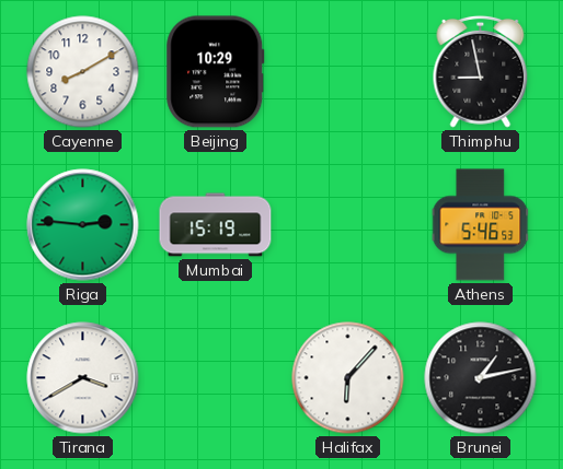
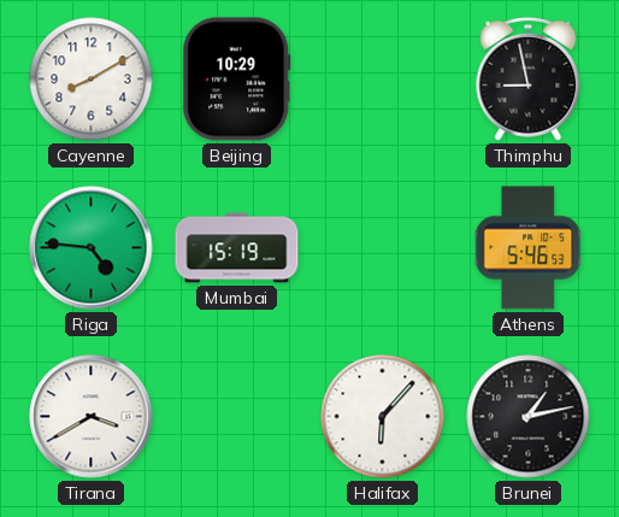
Riga: 2:46 -> 4:46
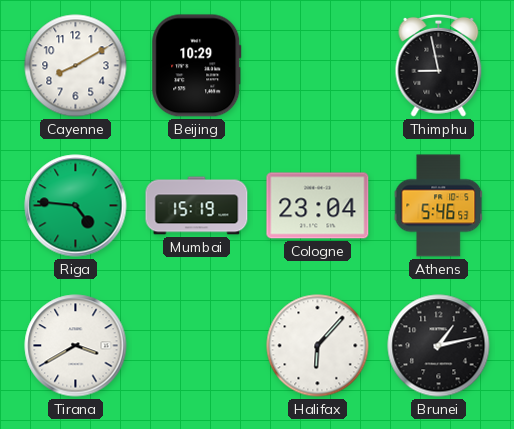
Cologne: none -> 23:04
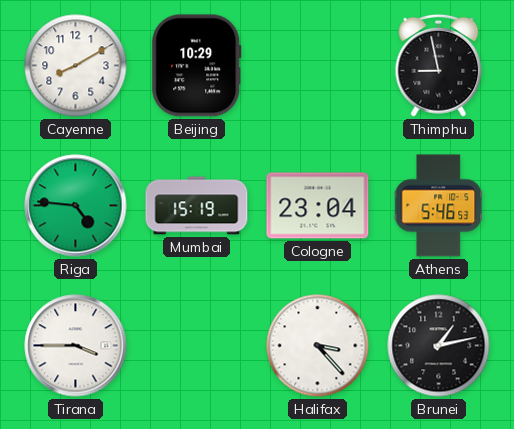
Tirana: 3:40 -> 3:45
Halifax: 6:07 -> 3:23
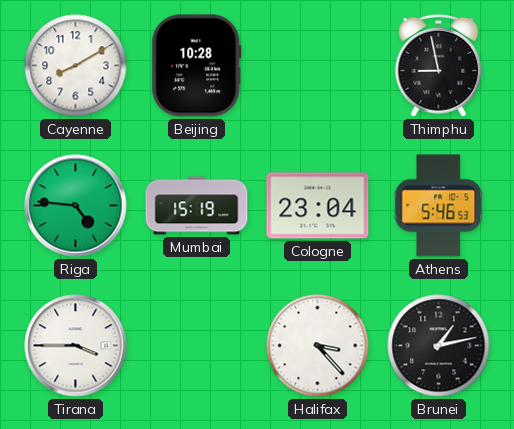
Beijing: 10:29 -> 10:28
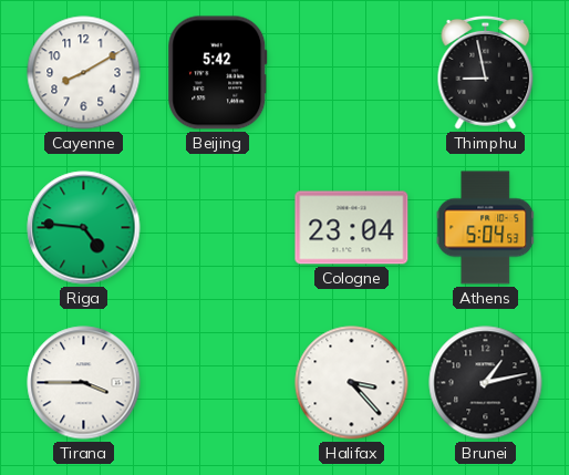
Beijing: 10:28 -> 5:42
Mumbai: 15:19 -> none
Athens: 5:46 -> 5:04
